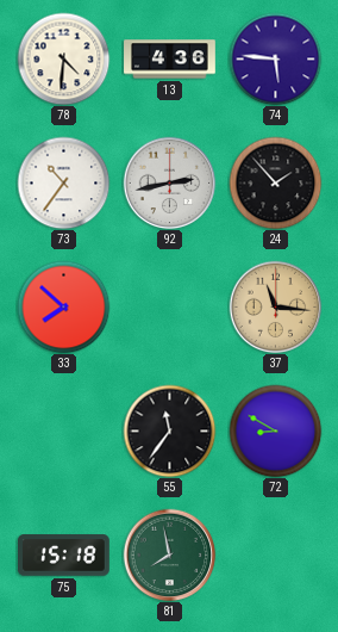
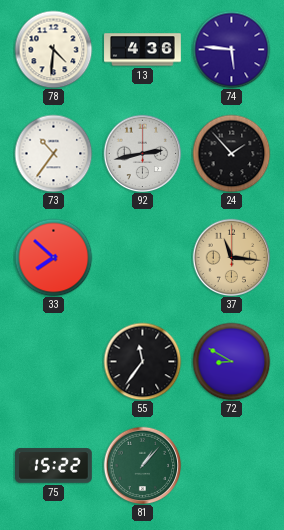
75: 15:18 -> 15:22
81: 7:58 -> 1:07
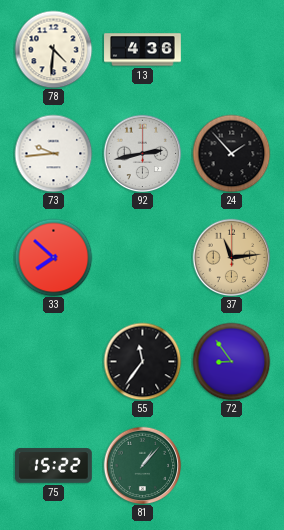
74: 5:46 -> none
73: 10:36 -> 9:44
37: 11:16 -> 11:14
72: 8:50 -> 8:54
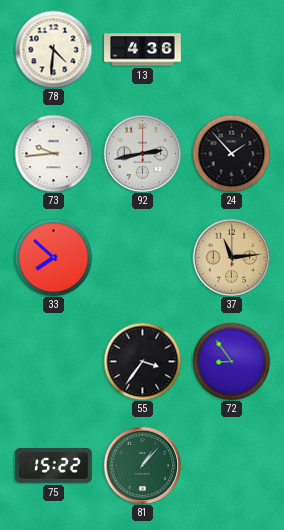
55: 11:36 -> 3:36
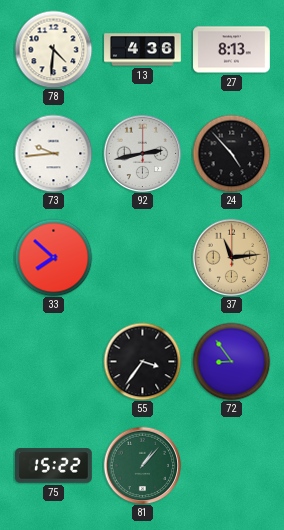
27: none -> 8:13
24: 1:53 -> 4:53
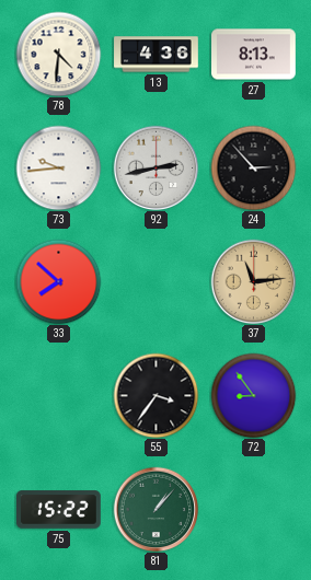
24: 4:53 -> 2:53
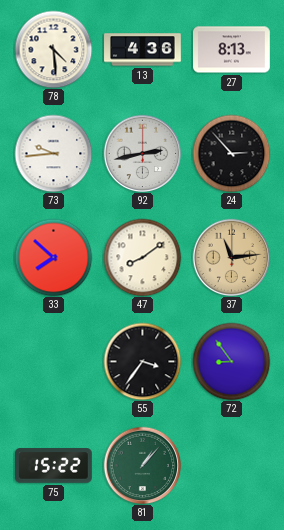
78: 4:31 -> 4:29
47: none -> 8:09
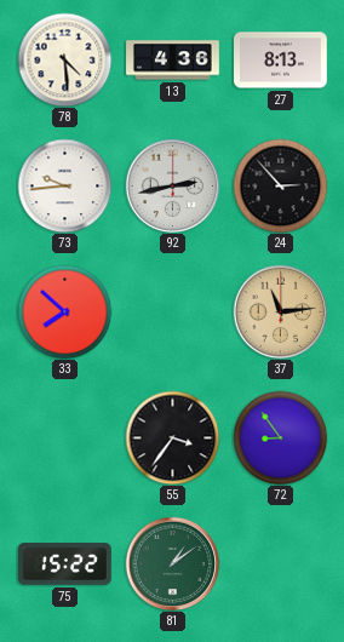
47: 8:09 -> none
81: 1:07 -> 1:09
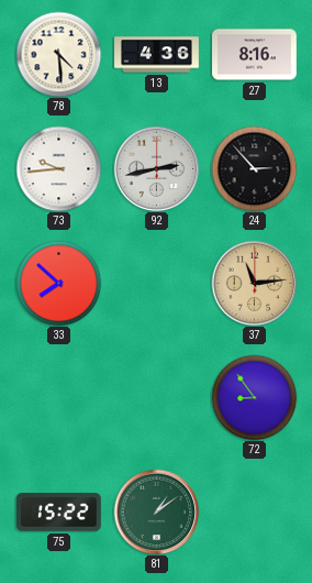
27: 8:13 -> 8:16
55: 3:36 -> none
